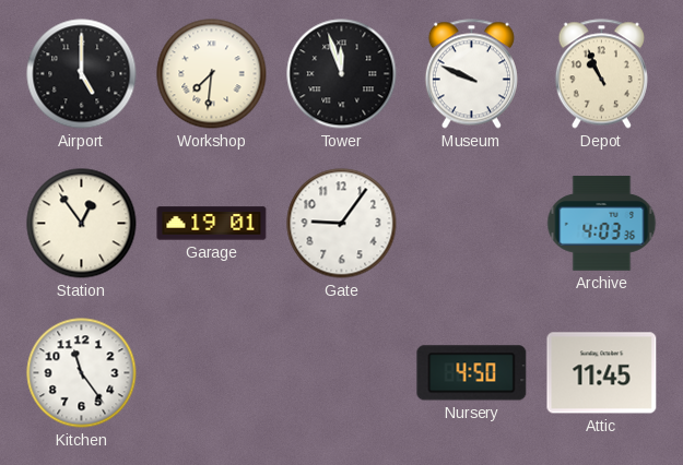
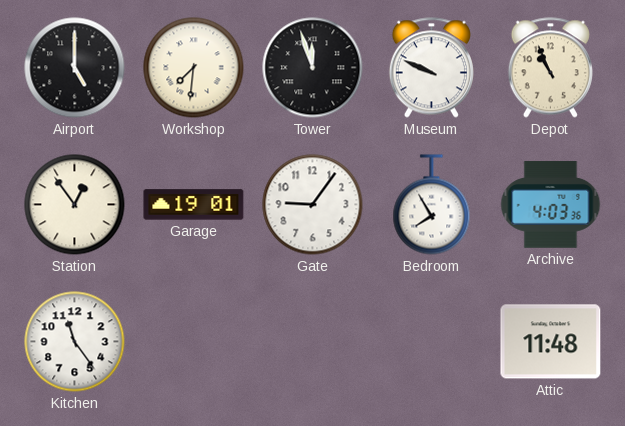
Bedroom: none -> 7:55
Nursery: 4:50 -> none
Attic: 11:45 -> 11:48
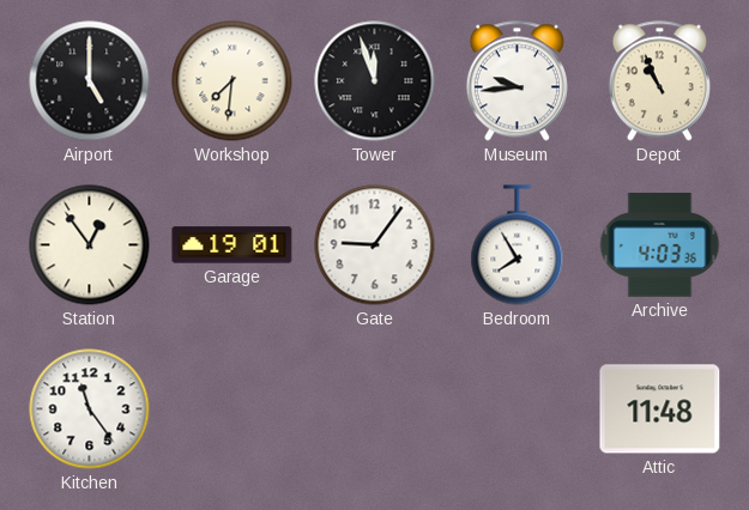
Museum: 9:49 -> 9:44
